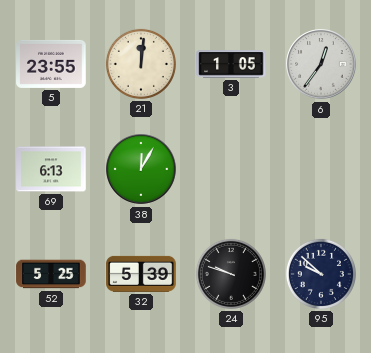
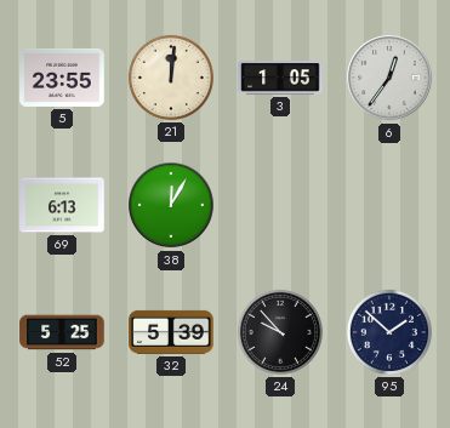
24: 9:48 -> 9:53
95: 9:52 -> 1:52
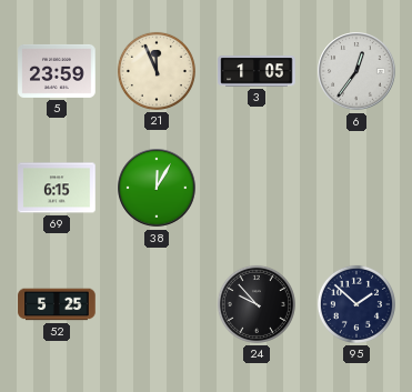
5: 23:55 -> 23:59
21: 12:01 -> 11:56
69: 6:13 -> 6:15
32: 5:39 -> none
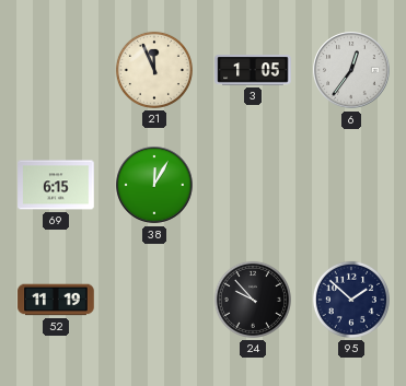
5: 23:59 -> none
52: 5:25 -> 11:19
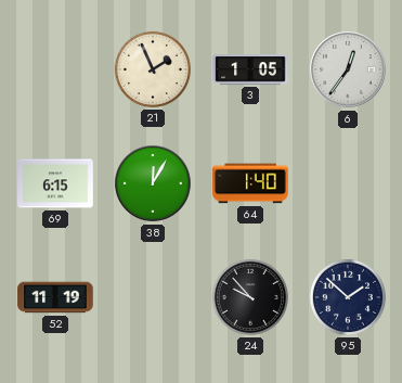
21: 11:56 -> 1:56
64: none -> 1:40
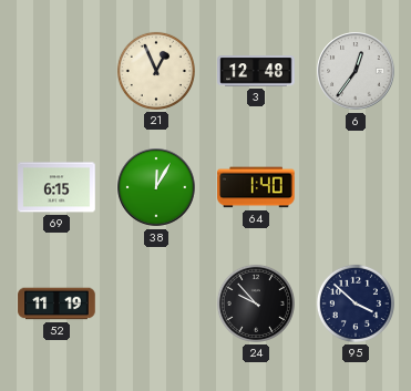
21: 1:56 -> 12:56
3: 1:05 -> 12:48
95: 1:52 -> 3:52
